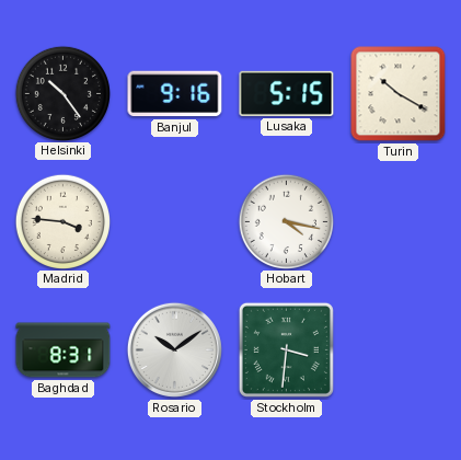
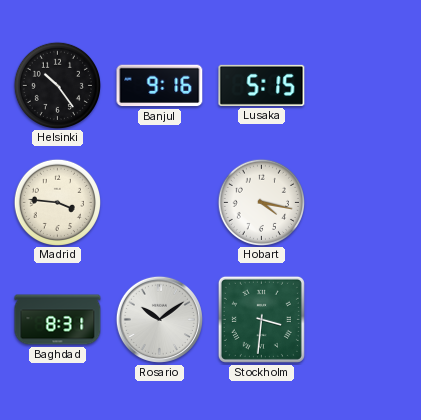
Turin: 10:20 -> none
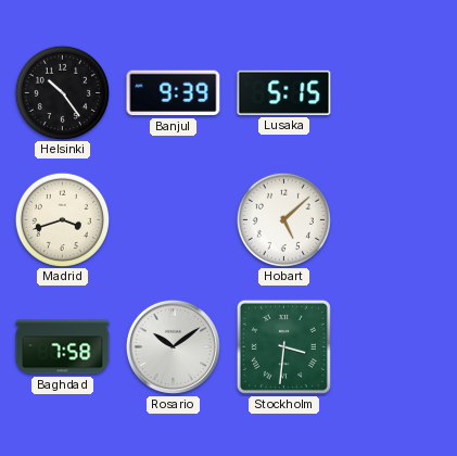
Banjul: 9:16 -> 9:39
Madrid: 3:46 -> 3:42
Hobart: 4:17 -> 5:08
Baghdad: 8:31 -> 7:58
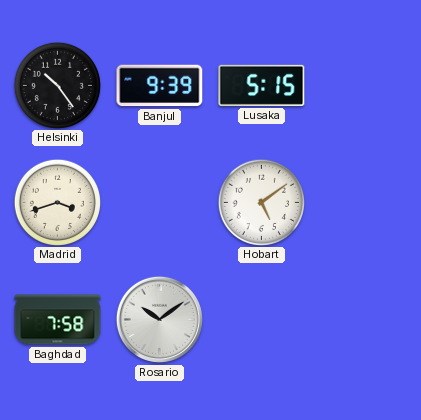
Hobart: 5:08 -> 5:09
Stockholm: 3:31 -> none
